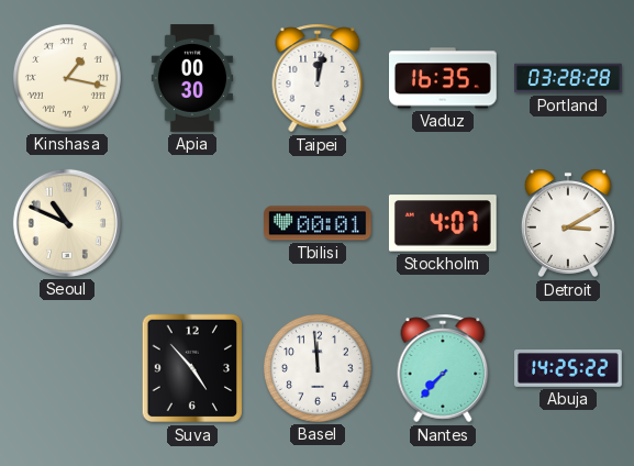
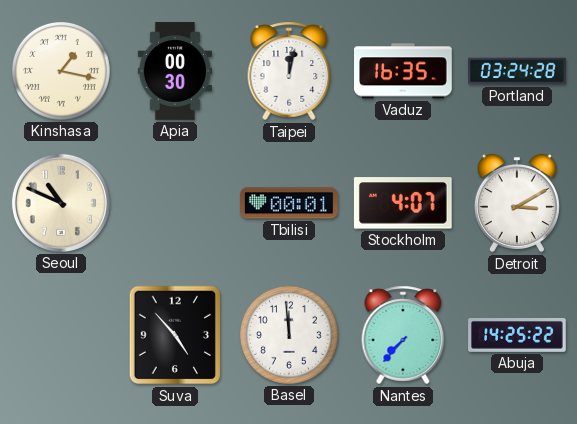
Portland: 03:28 -> 03:24
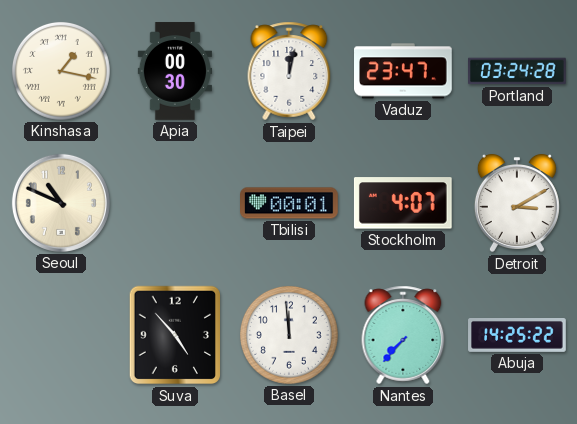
Vaduz: 16:35 -> 23:47
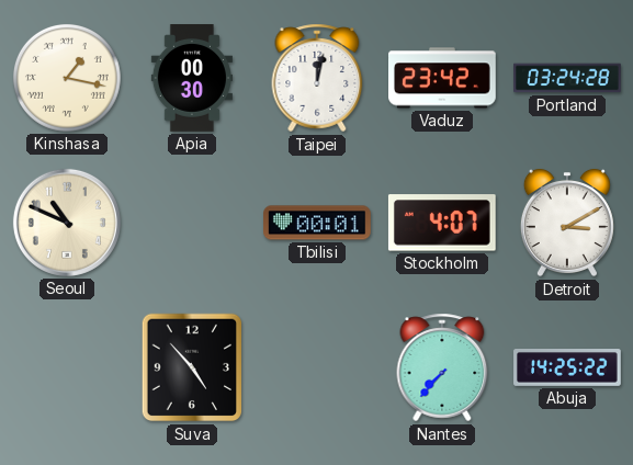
Vaduz: 23:47 -> 23:42
Basel: 11:59 -> none
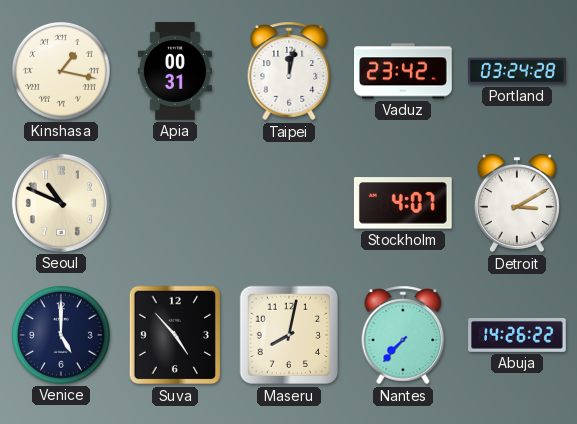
Apia: 00:30 -> 00:31
Tbilisi: 00:01 -> none
Venice: none -> 5:00
Maseru: none -> 8:02
Abuja: 14:25 -> 14:26
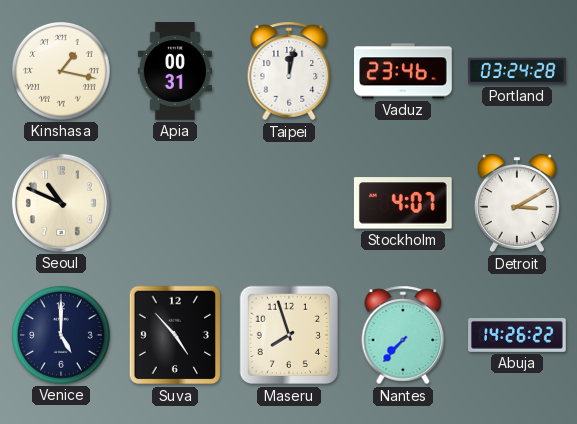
Vaduz: 23:42 -> 23:46
Maseru: 8:02 -> 7:57
